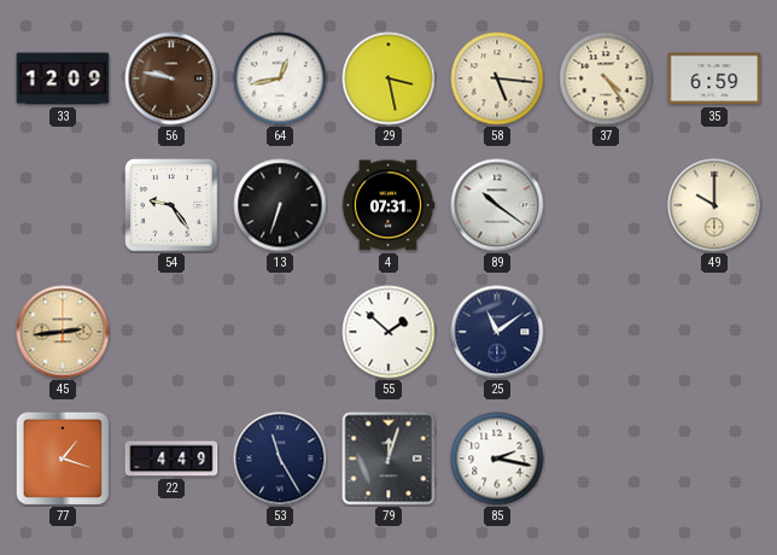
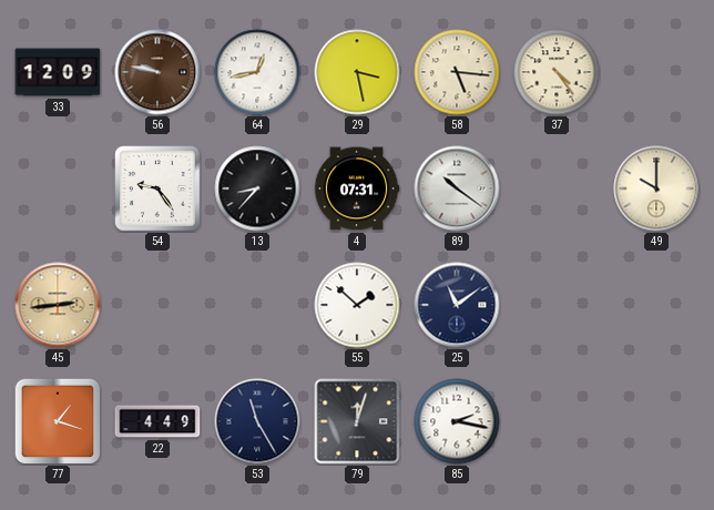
35: 6:59 -> none
13: 6:33 -> 8:37
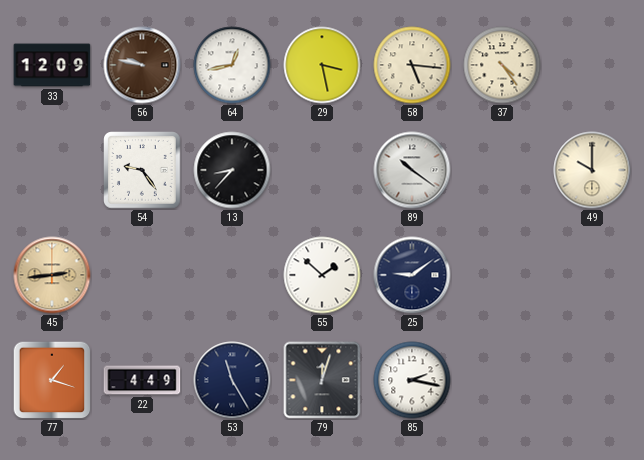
4: 07:31 -> none
25: 11:09 -> 9:09
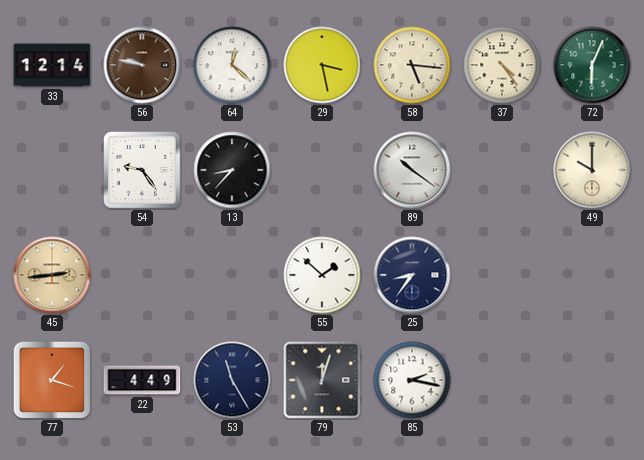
33: 12:09 -> 12:14
64: 12:43 -> 12:22
72: none -> 6:04
25: 9:09 -> 8:36
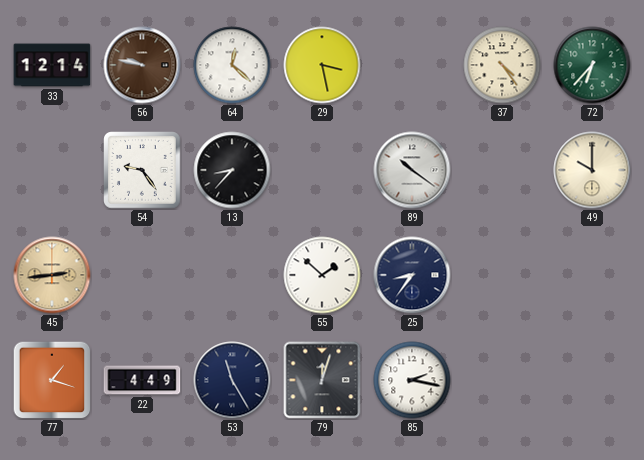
58: 5:16 -> none
72: 6:04 -> 6:37
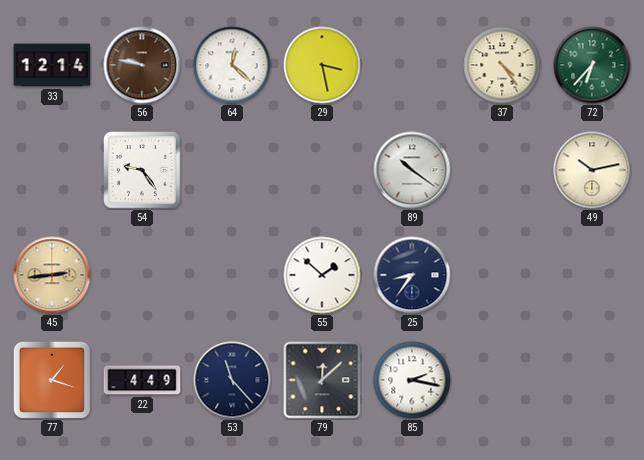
13: 8:37 -> none
49: 10:00 -> 10:13
53: 11:25 -> 11:23
79: 12:03 -> 12:08
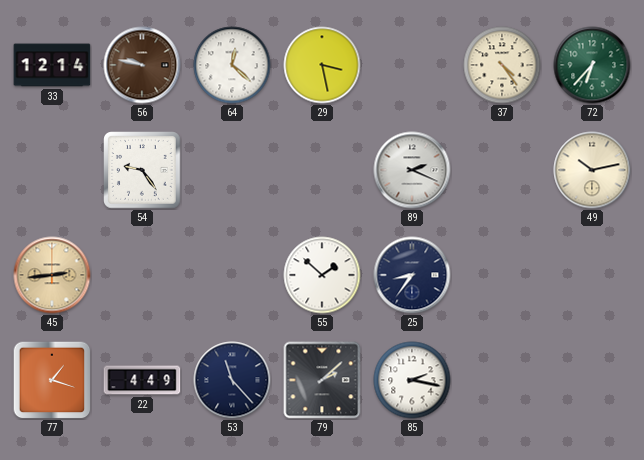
89: 10:21 -> 2:19
79: 12:08 -> 2:08
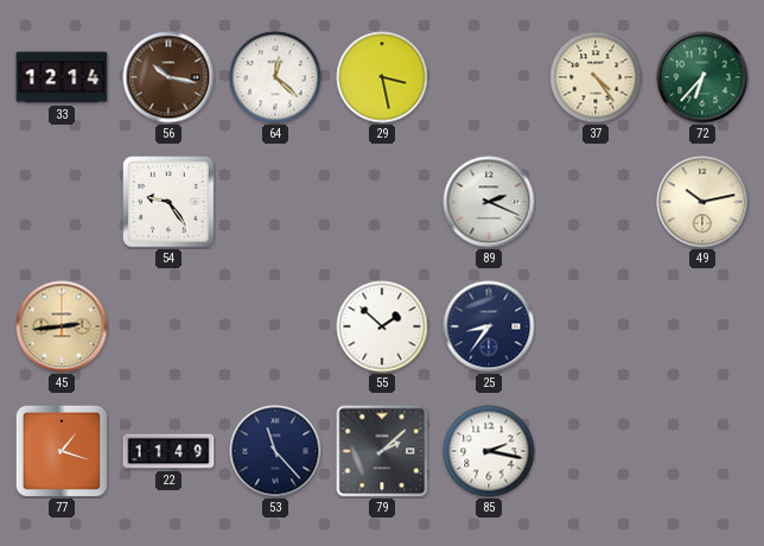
56: 9:47 -> 10:17
22: 4:49 -> 11:49
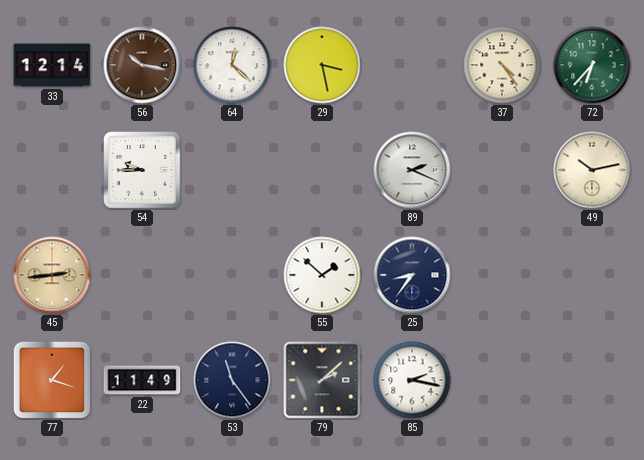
54: 9:24 -> 9:45
53: 11:23 -> 11:24
